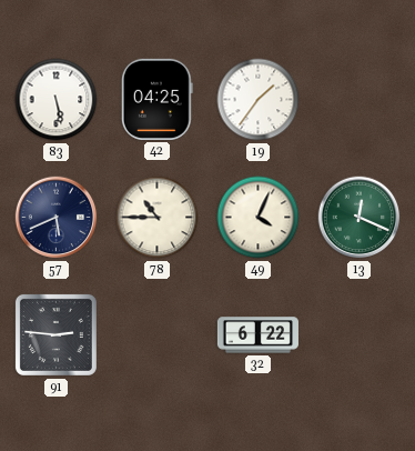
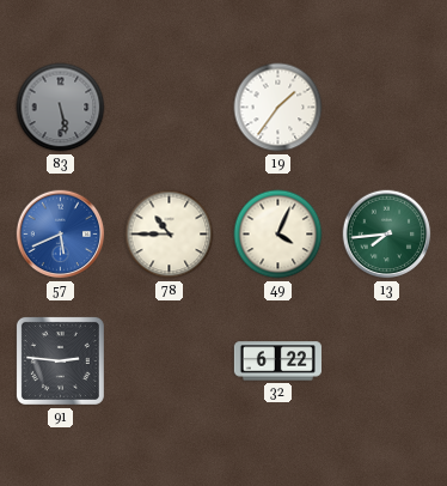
83 dial: white -> grey
42: 04:25 -> none
57 dial: navy -> blue
13: 12:19 -> 7:44
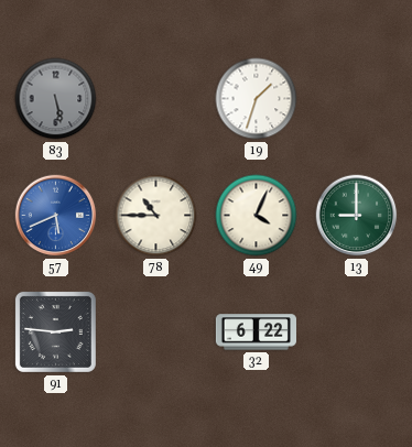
19: 1:36 -> 1:33
13: 7:44 -> 9:00
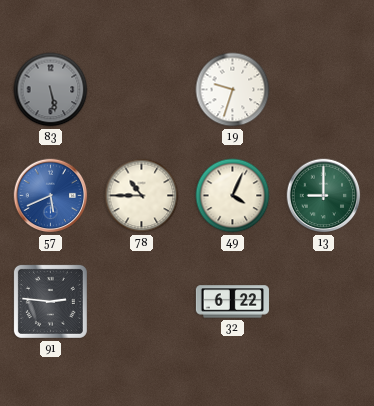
19: 1:33 -> 9:33
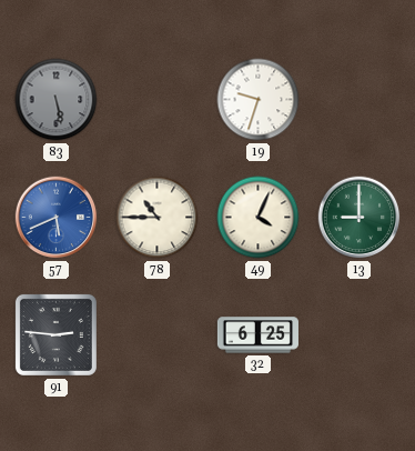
32: 6:22 -> 6:25
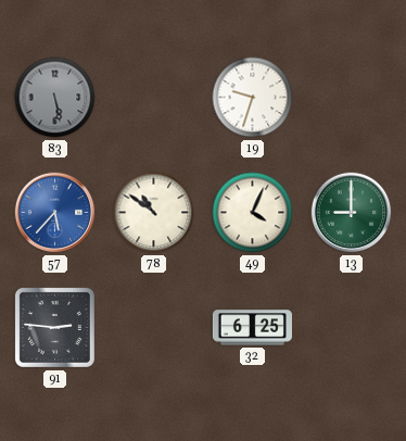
57: 5:41 -> 5:37
78: 10:45 -> 10:51
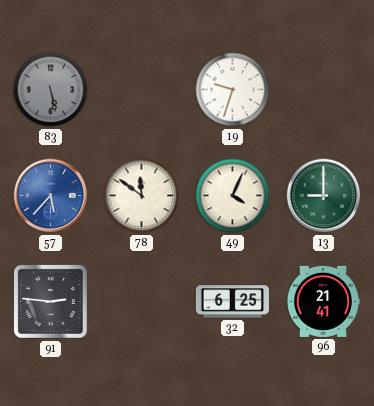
78: 10:51 -> 11:51
96: none -> 21:41
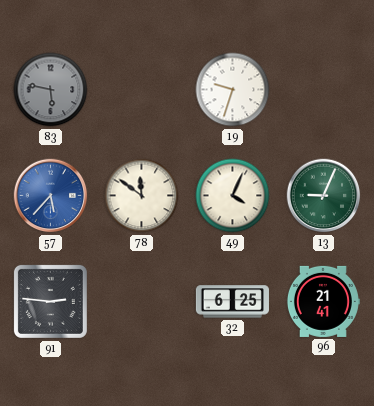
83: 5:28 -> 5:47
13: 9:00 -> 9:04
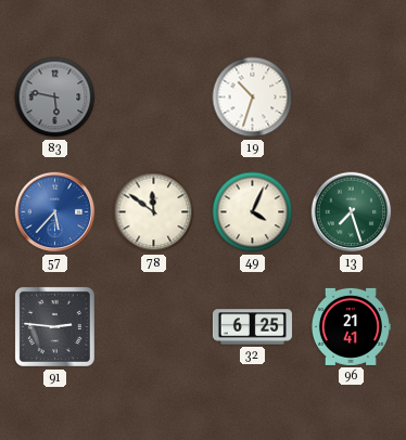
19: 9:33 -> 10:33
13: 9:04 -> 7:27
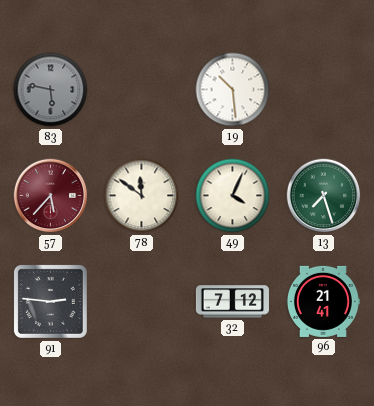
19: 10:33 -> 10:29
57 dial: blue -> burgundy
32: 6:25 -> 7:12
